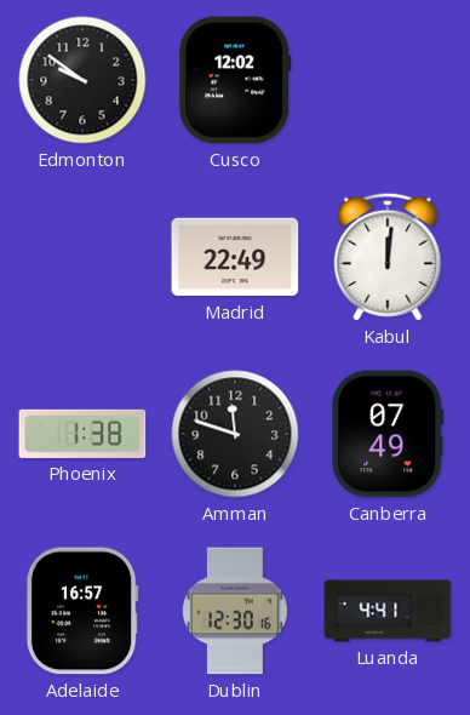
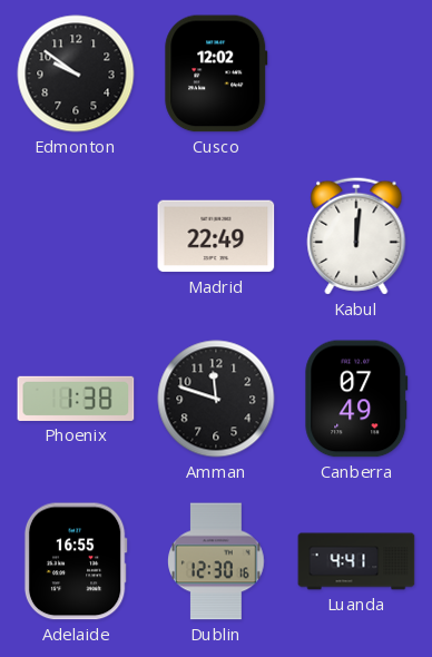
Adelaide: 16:57 -> 16:55
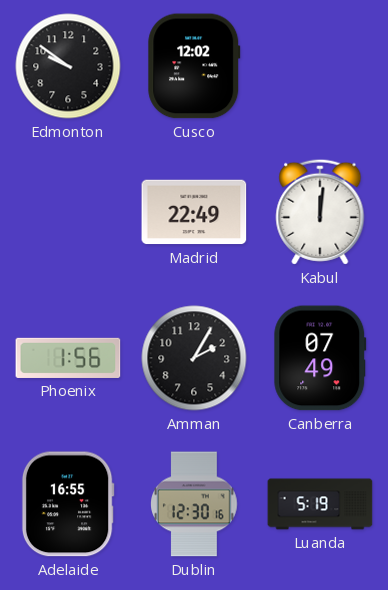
Phoenix: 1:38 -> 1:56
Amman: 11:48 -> 2:05
Luanda: 4:41 -> 5:19
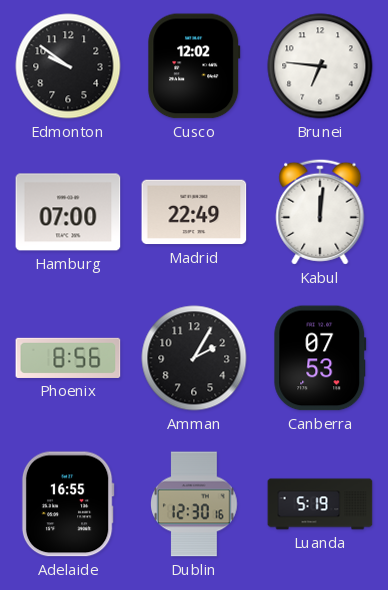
Brunei: none -> 6:46
Hamburg: none -> 07:00
Phoenix: 1:56 -> 8:56
Canberra: 07:49 -> 07:53
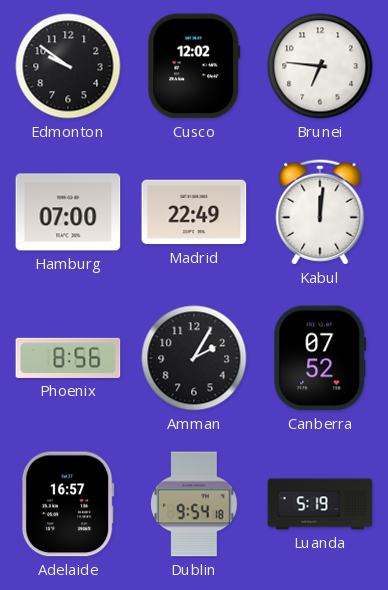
Canberra: 07:53 -> 07:52
Adelaide: 16:55 -> 16:57
Dublin: 12:30 -> 9:54
